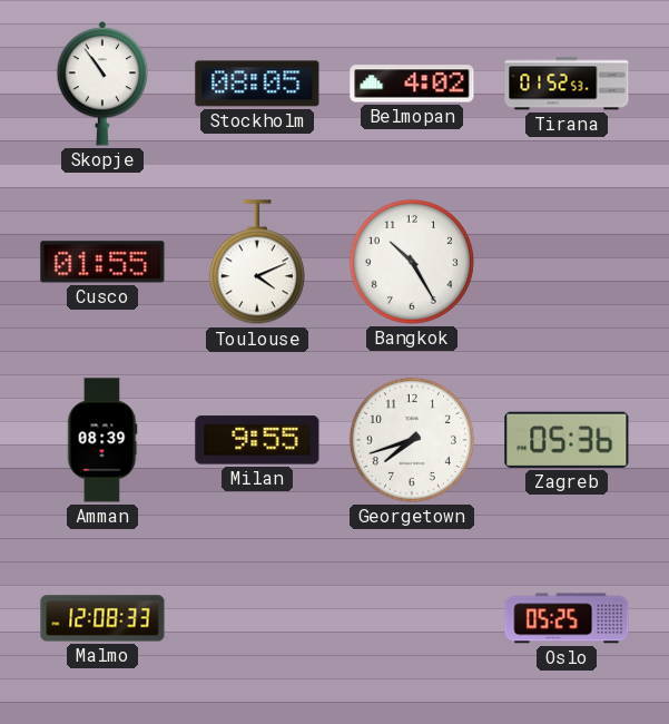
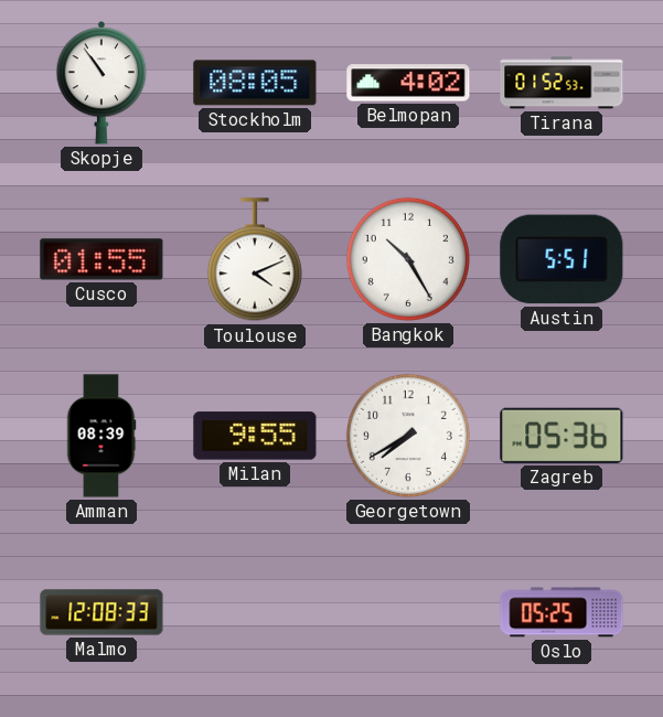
Austin: none -> 5:51
Georgetown: 7:42 -> 7:40
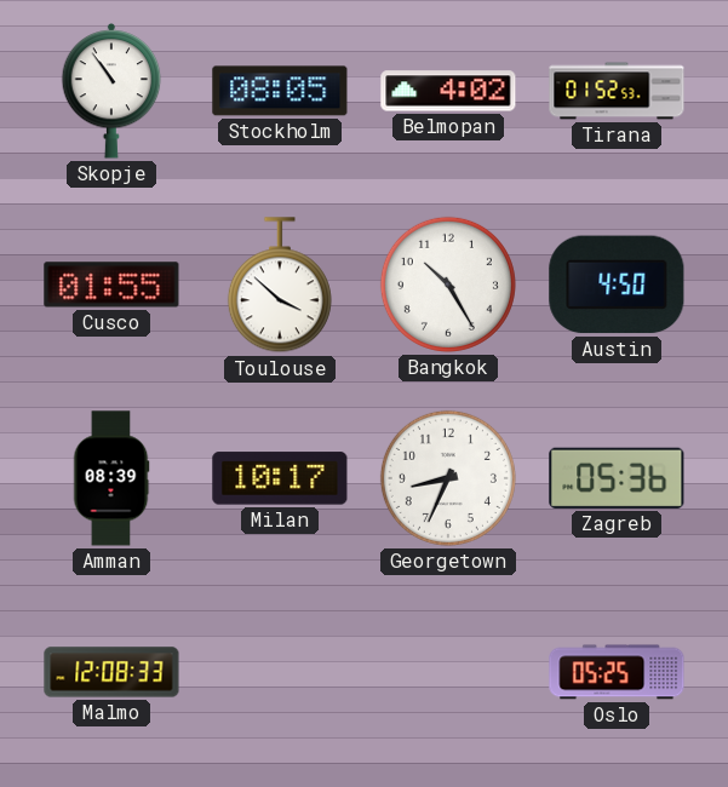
Toulouse: 4:11 -> 3:52
Austin: 5:51 -> 4:50
Milan: 9:55 -> 10:17
Georgetown: 7:40 -> 8:34
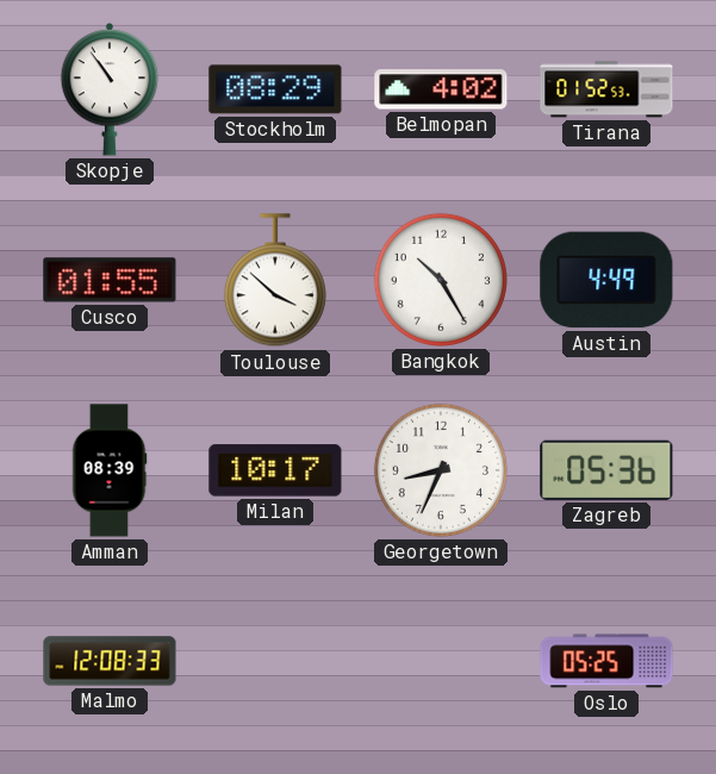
Stockholm: 08:05 -> 08:29
Austin: 4:50 -> 4:49
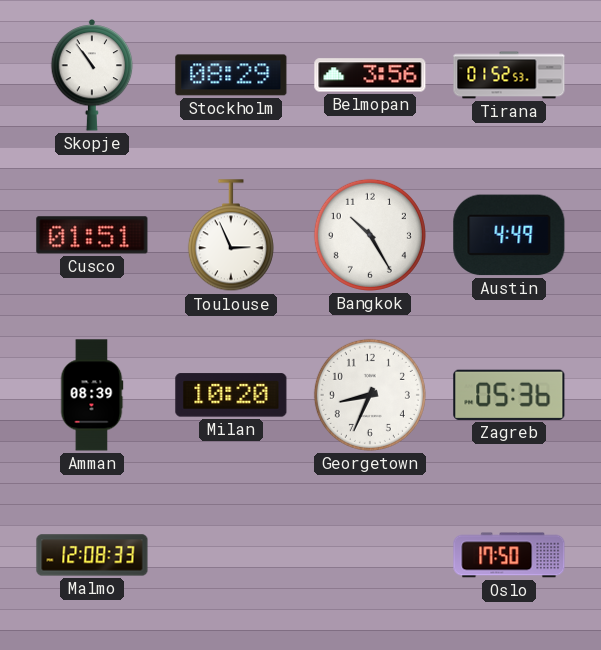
Belmopan: 4:02 -> 3:56
Cusco: 01:55 -> 01:51
Toulouse: 3:52 -> 2:56
Milan: 10:17 -> 10:20
Oslo: 05:25 -> 17:50
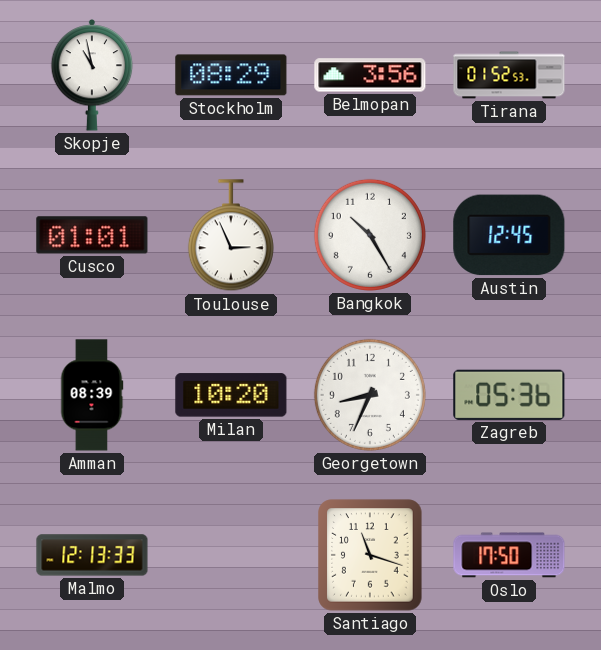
Skopje: 10:54 -> 10:58
Cusco: 01:51 -> 01:01
Austin: 4:49 -> 12:45
Malmo: 12:08 -> 12:13
Santiago: none -> 11:18
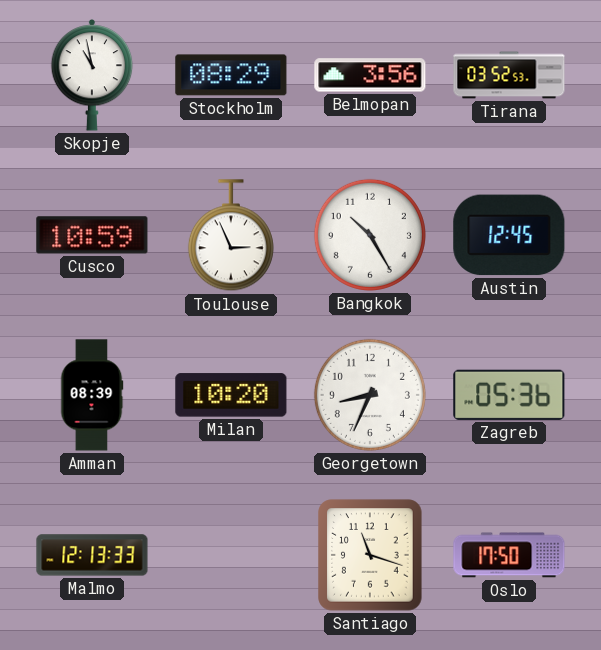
Tirana: 01:52 -> 03:52
Cusco: 01:01 -> 10:59
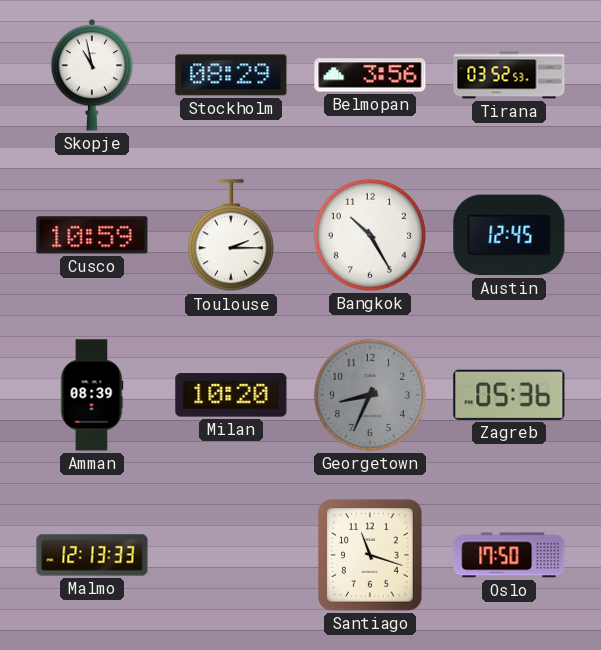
Toulouse: 2:56 -> 2:15
Georgetown dial: white -> grey
